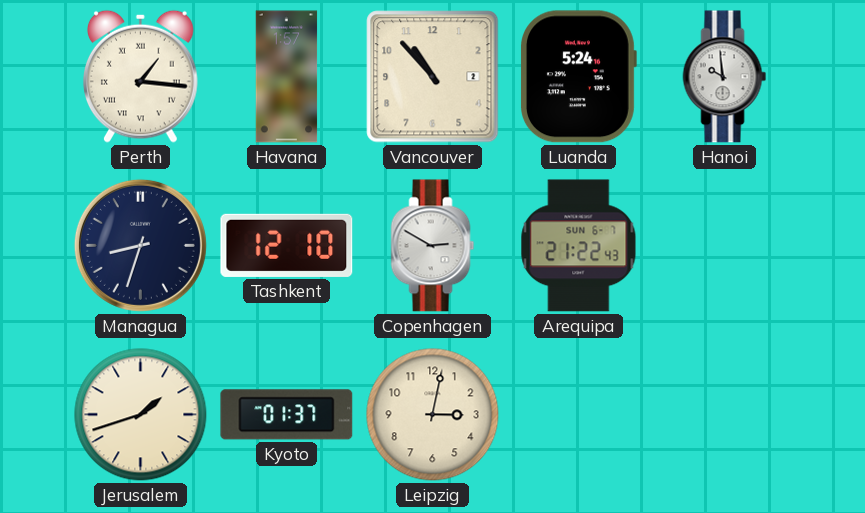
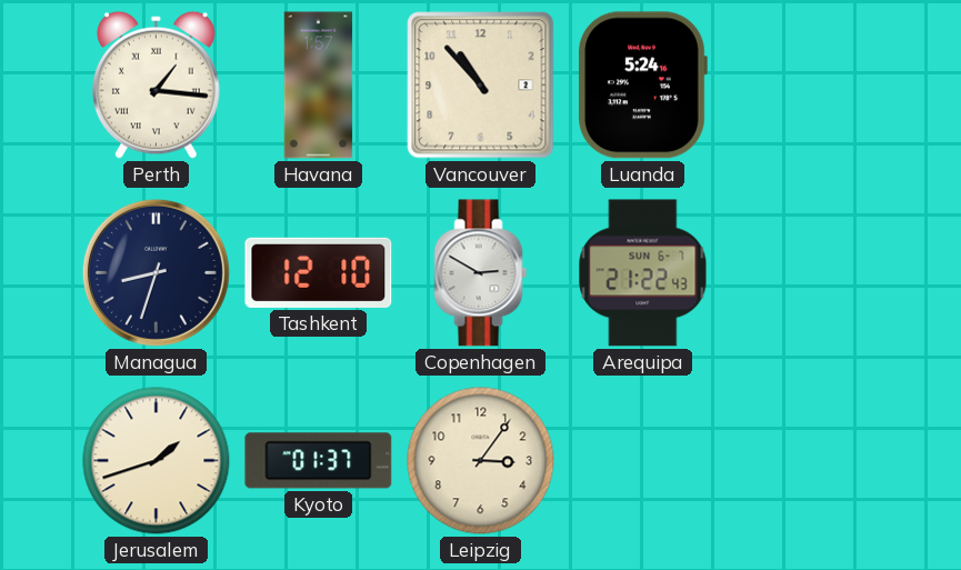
Hanoi: 9:59 -> none
Leipzig: 3:02 -> 3:06
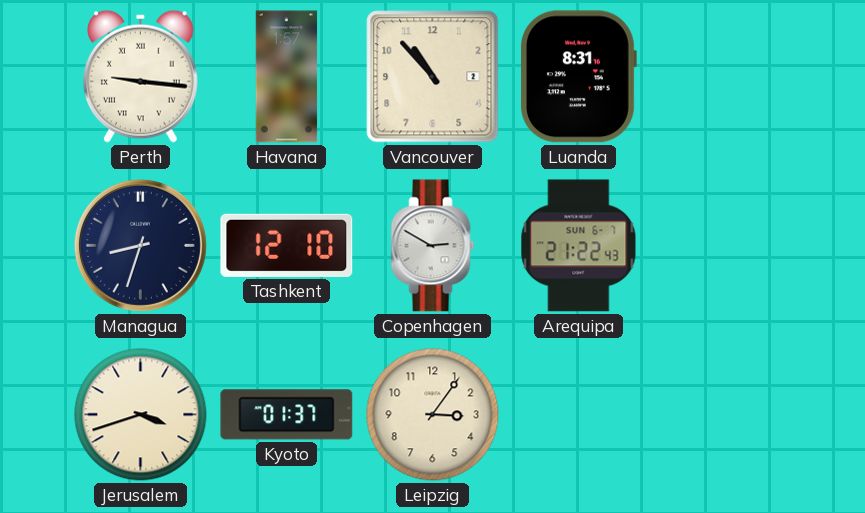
Perth: 1:16 -> 9:16
Luanda: 5:24 -> 8:31
Jerusalem: 1:42 -> 3:42
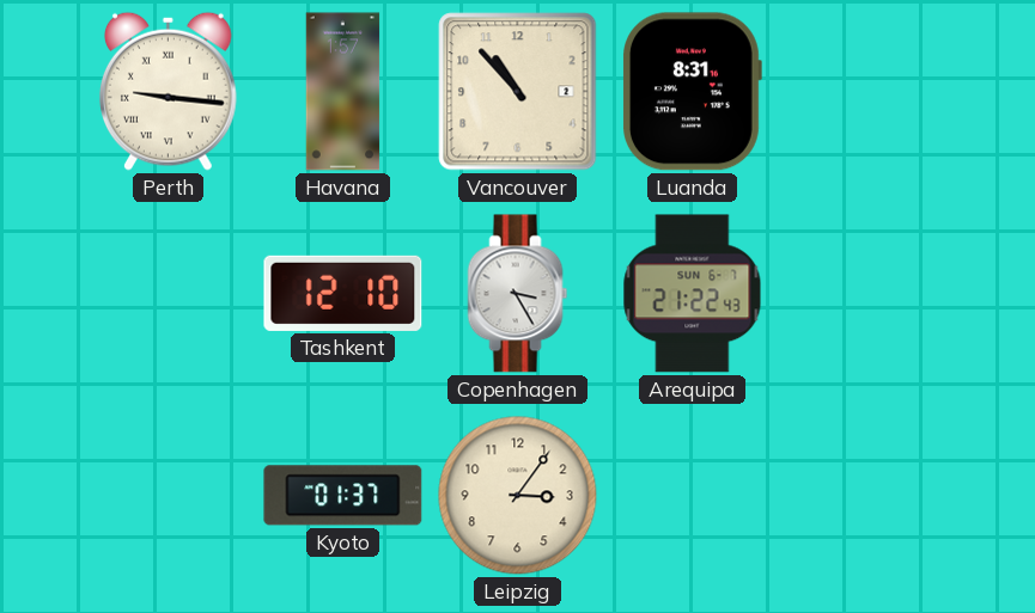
Managua: 8:33 -> none
Copenhagen: 2:50 -> 3:25
Jerusalem: 3:42 -> none
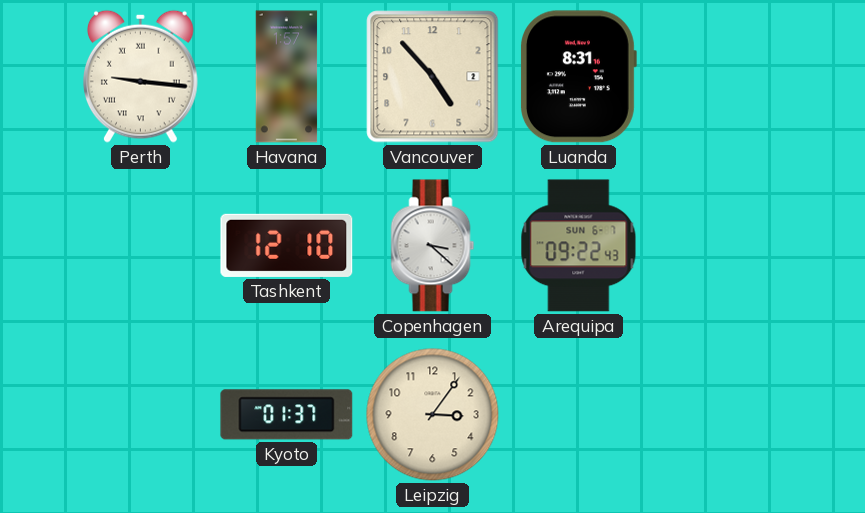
Vancouver: 10:53 -> 4:53
Copenhagen: 3:25 -> 3:22
Arequipa: 21:22 -> 09:22
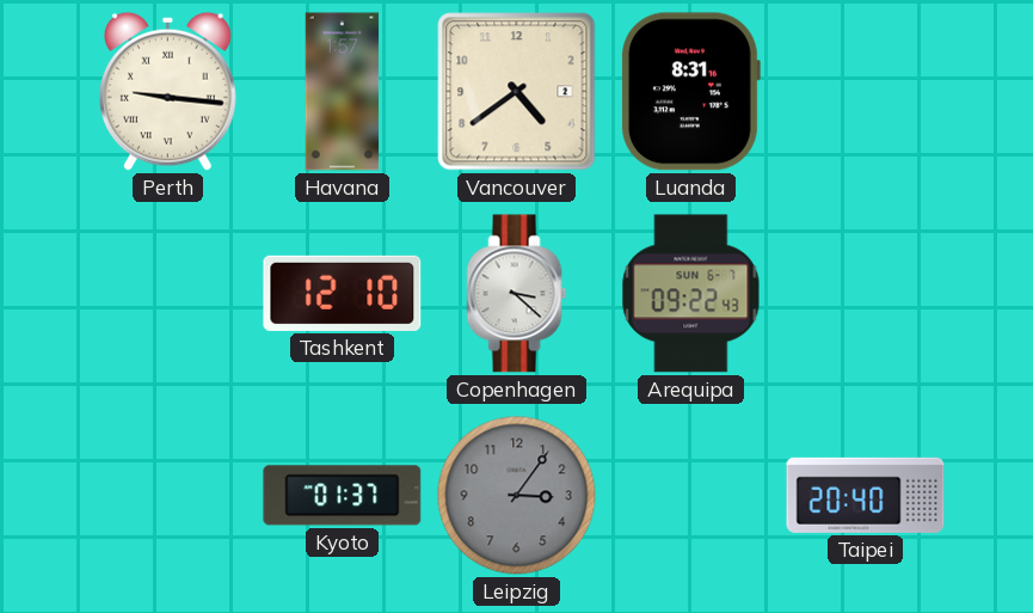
Vancouver: 4:53 -> 4:39
Leipzig dial: cream -> grey
Taipei: none -> 20:40
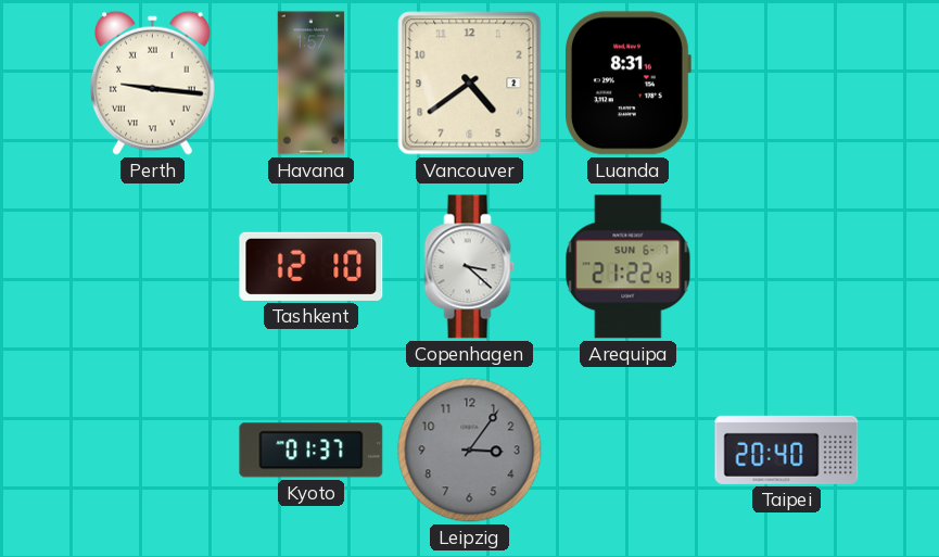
Arequipa: 09:22 -> 21:22
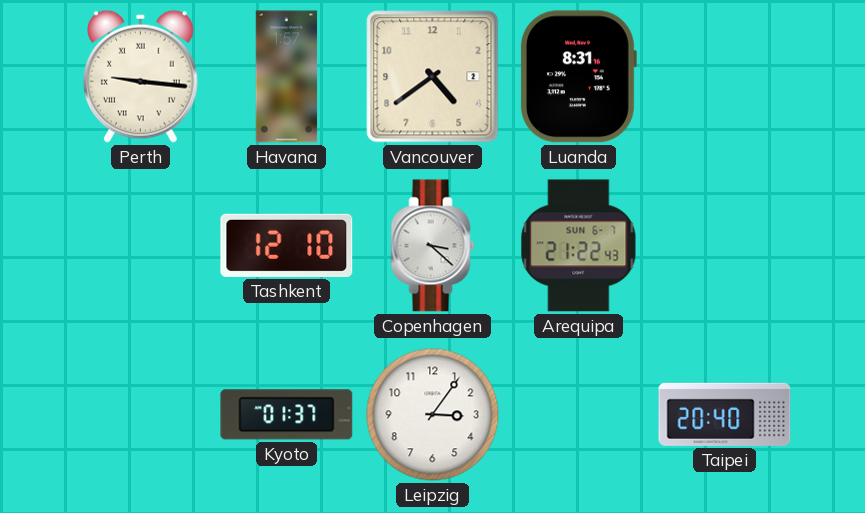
Leipzig dial: grey -> white
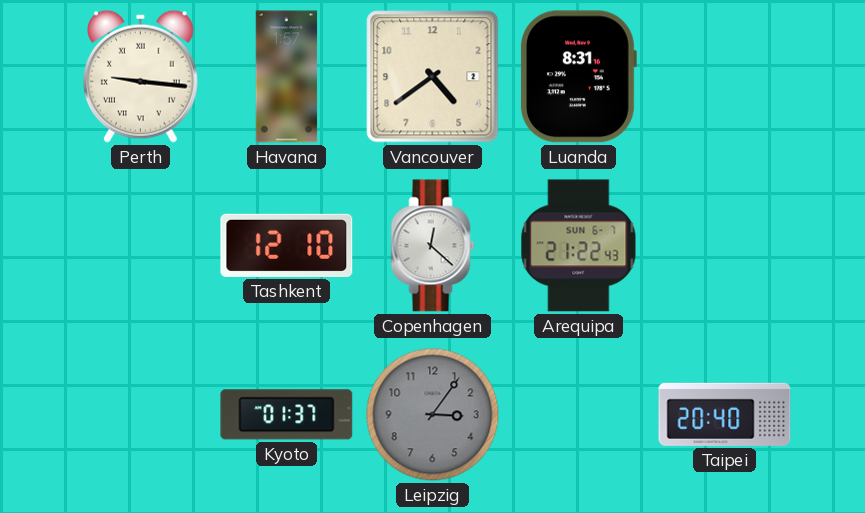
Copenhagen: 3:22 -> 12:22
Leipzig dial: white -> grey
